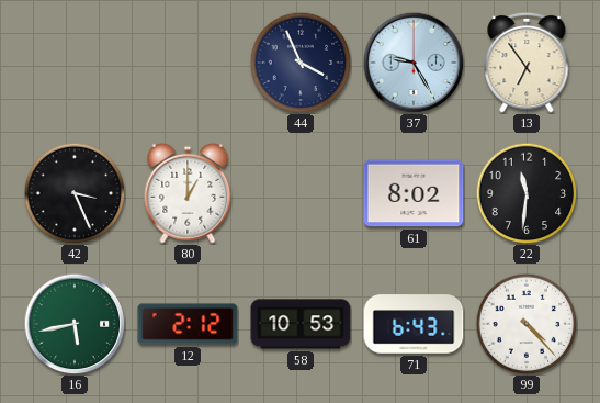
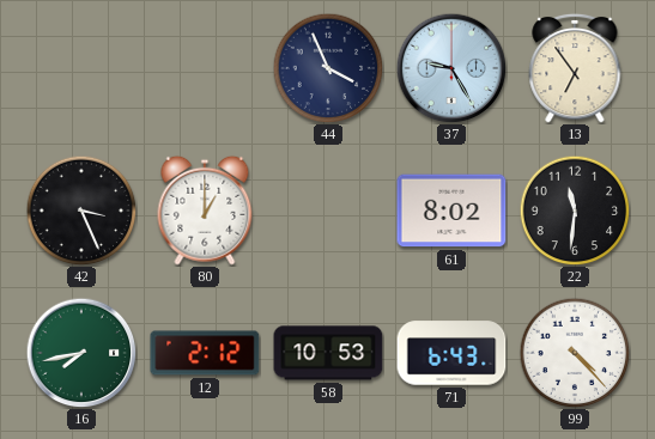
16: 5:43 -> 7:43
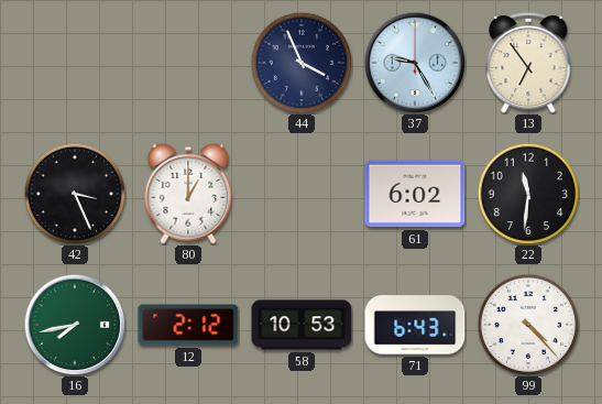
61: 8:02 -> 6:02
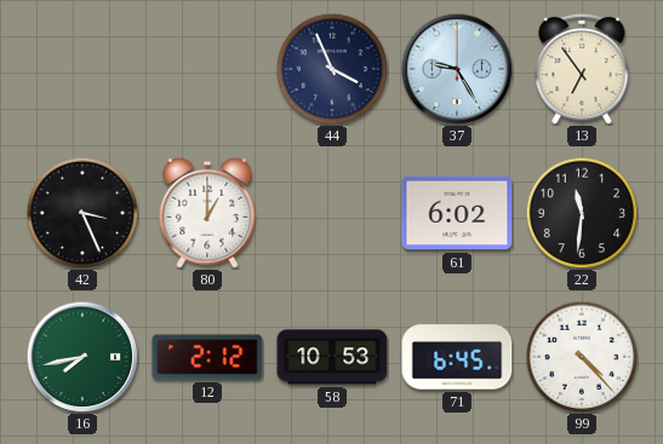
71: 6:43 -> 6:45
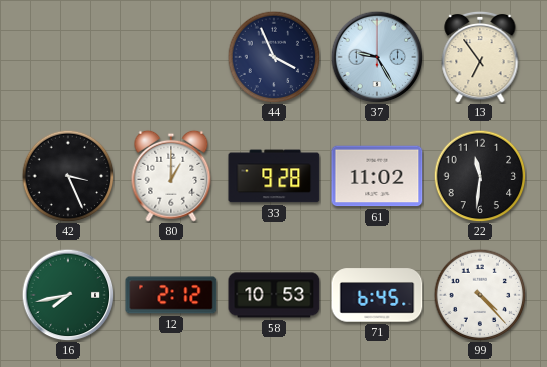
33: none -> 9:28
61: 6:02 -> 11:02
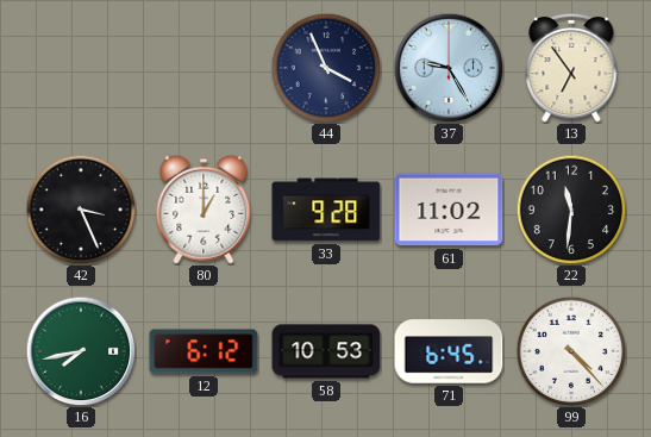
12: 2:12 -> 6:12
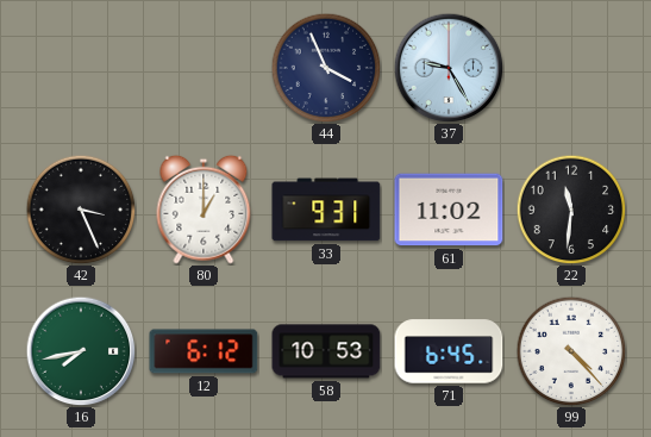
13: 6:54 -> none
33: 9:28 -> 9:31
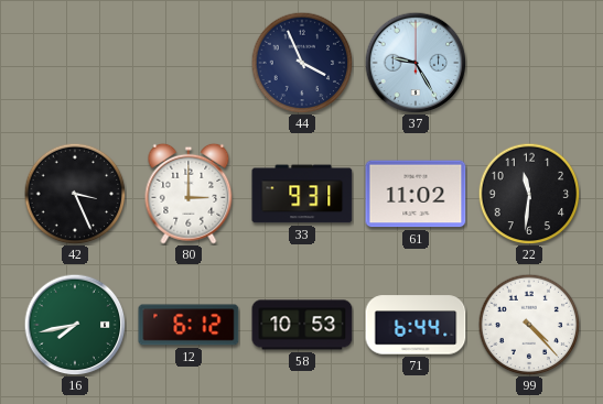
80: 1:00 -> 3:00
71: 6:45 -> 6:44
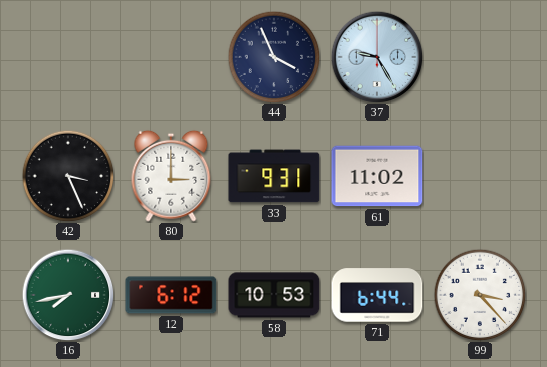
22: 11:31 -> none
99: 4:23 -> 3:23
